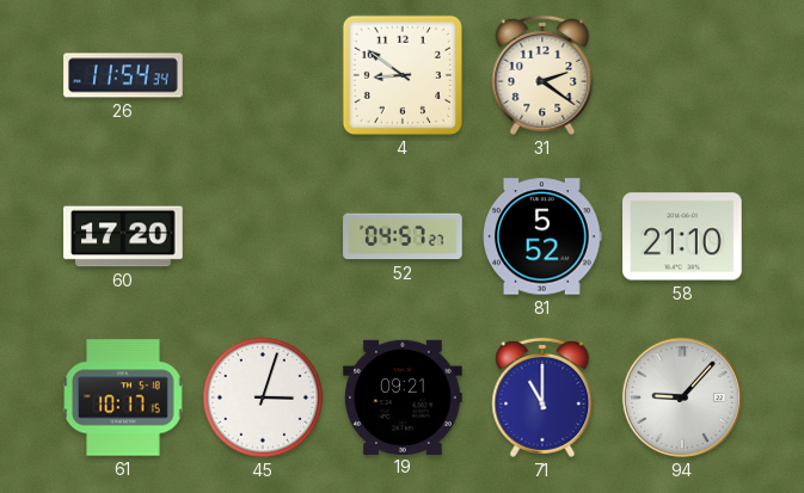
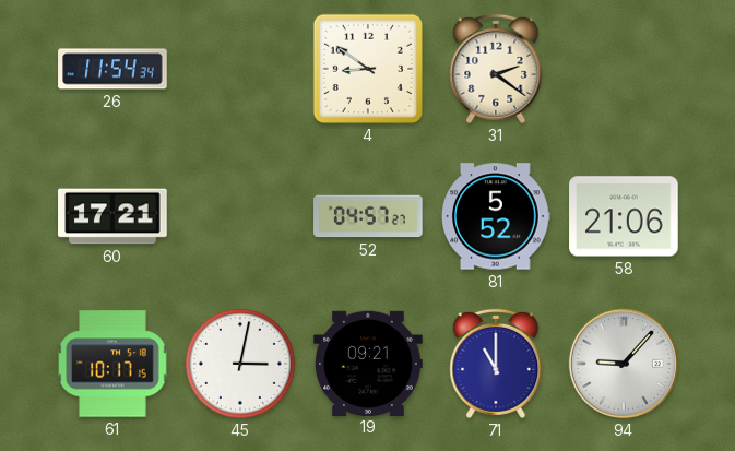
60: 17:20 -> 17:21
58: 21:10 -> 21:06
45: 3:03 -> 3:02
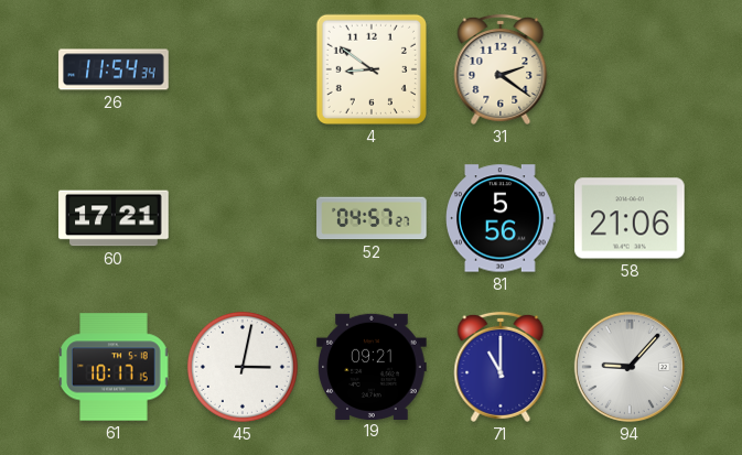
81: 5:52 -> 5:56
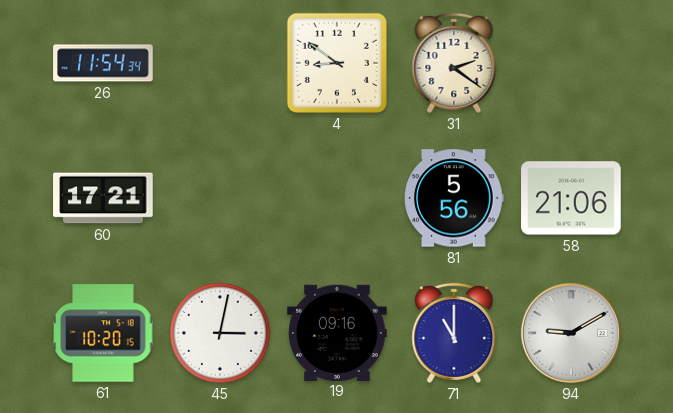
52: 04:57 -> none
61: 10:17 -> 10:20
19: 09:21 -> 09:16
94: 9:07 -> 9:10
